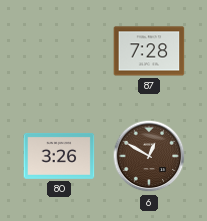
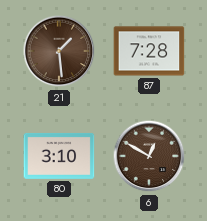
21: none -> 1:29
80: 3:26 -> 3:10
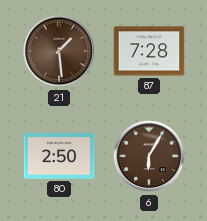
80: 3:10 -> 2:50
6: 12:50 -> 6:05
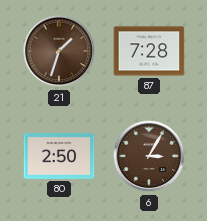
21: 1:29 -> 1:33
6: 6:05 -> 3:05
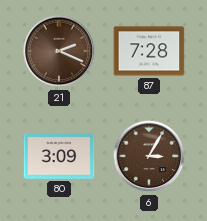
21: 1:33 -> 2:19
80: 2:50 -> 3:09
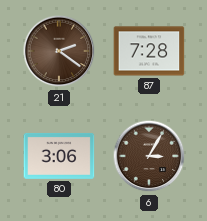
21: 2:19 -> 2:21
80: 3:09 -> 3:06
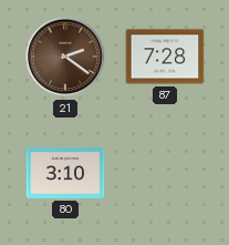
80: 3:06 -> 3:10
6: 3:05 -> none
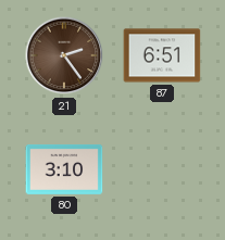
21: 2:21 -> 2:24
87: 7:28 -> 6:51
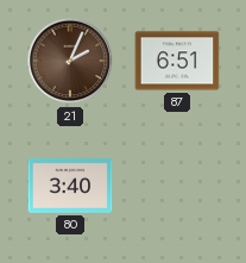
21: 2:24 -> 2:04
80: 3:10 -> 3:40
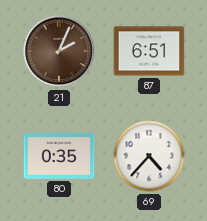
80: 3:40 -> 0:35
69: none -> 4:37
